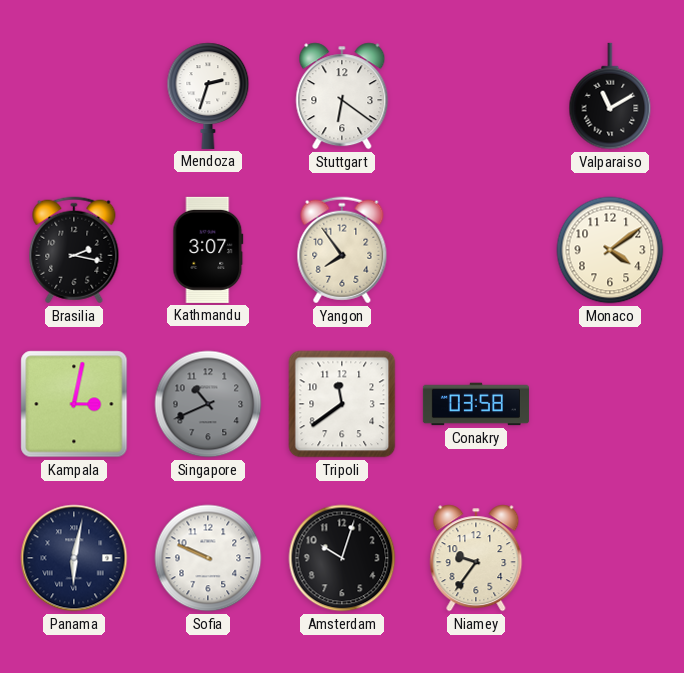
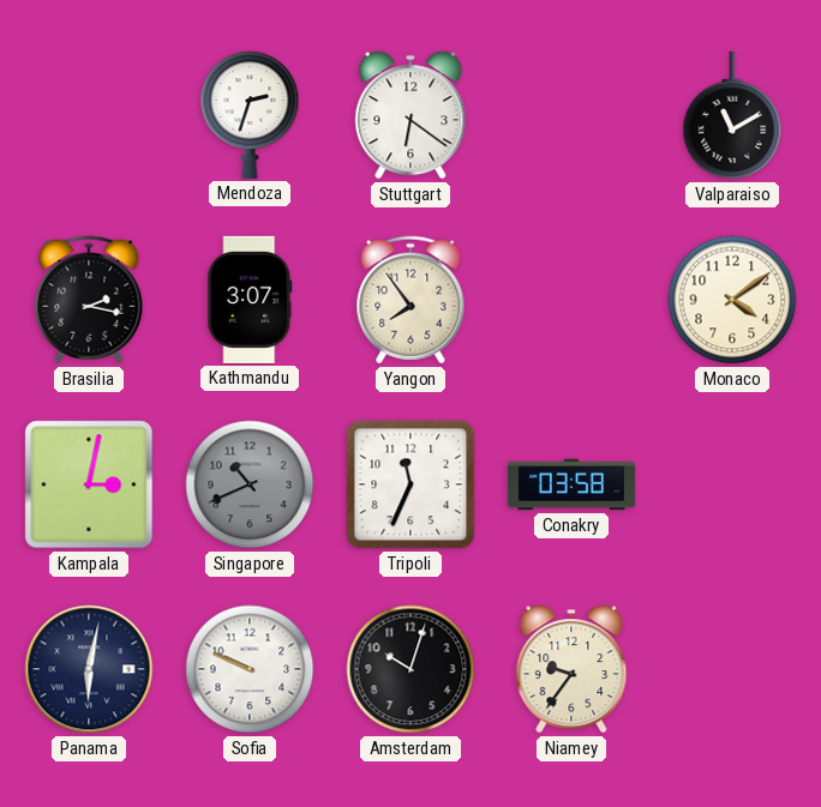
Tripoli: 11:39 -> 11:34
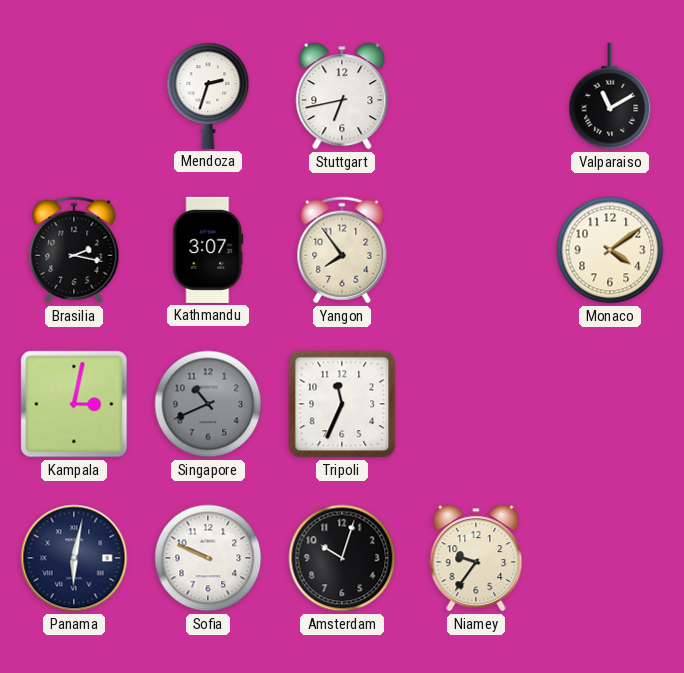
Stuttgart: 6:21 -> 6:43
Conakry: 03:58 -> none
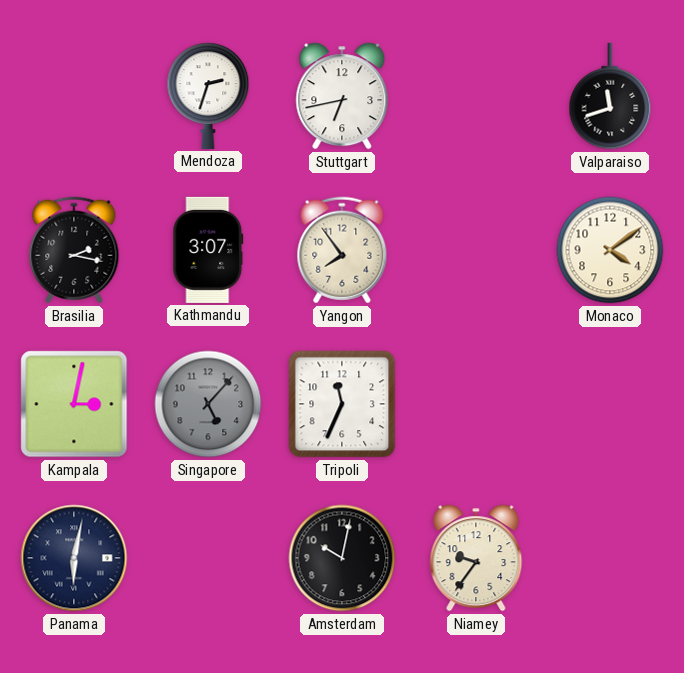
Valparaiso: 11:10 -> 11:42
Singapore: 10:41 -> 5:07
Sofia: 9:49 -> none
Amsterdam: 10:03 -> 10:02
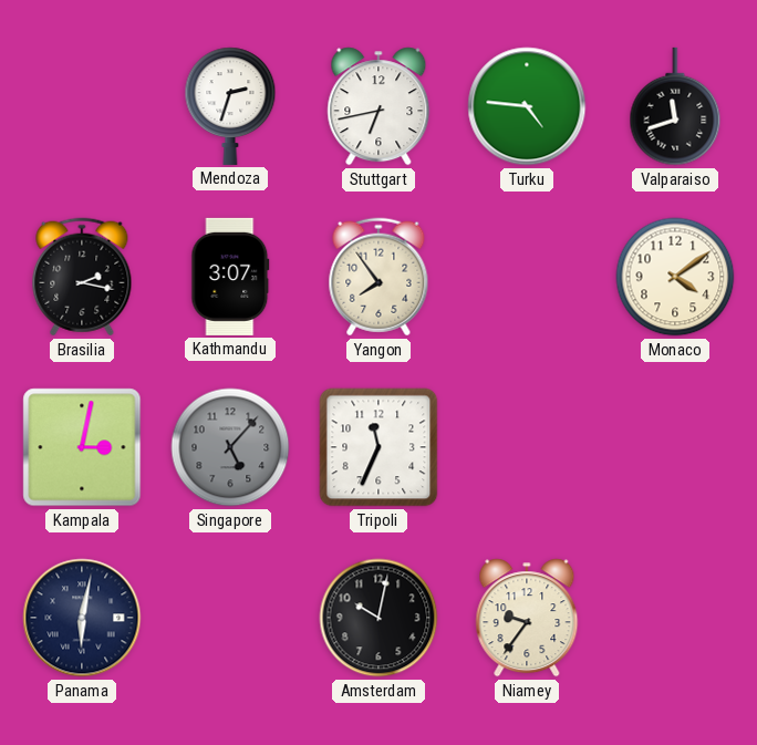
Turku: none -> 4:46
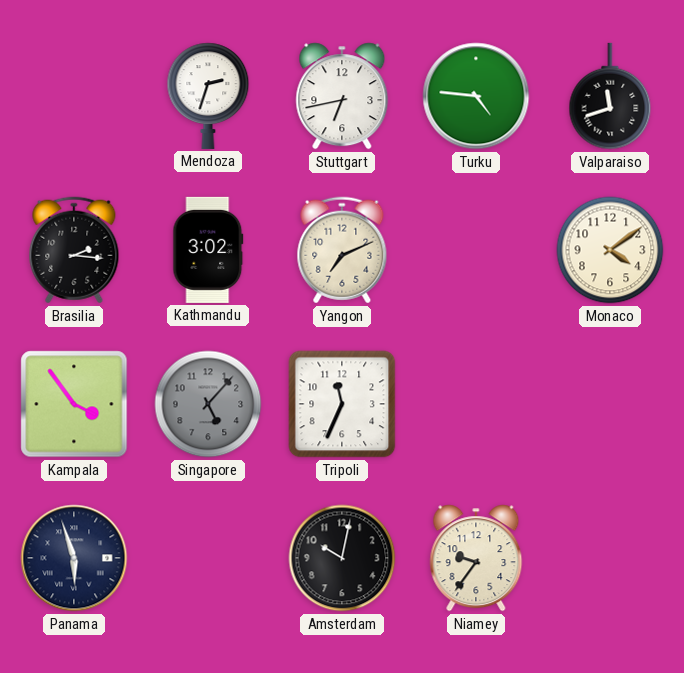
Brasilia: 2:17 -> 2:16
Kathmandu: 3:07 -> 3:02
Yangon: 7:54 -> 7:11
Kampala: 3:02 -> 3:54
Panama: 6:02 -> 5:57
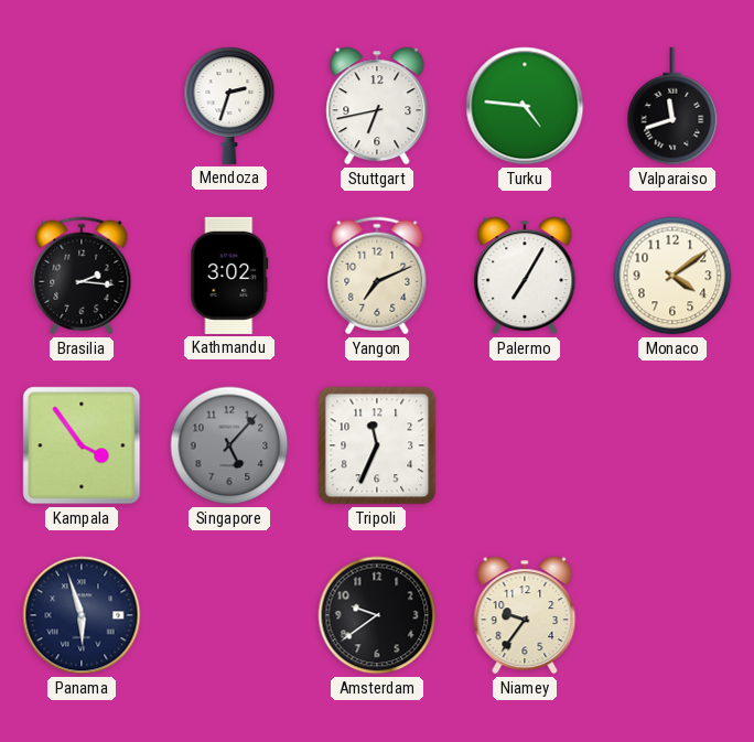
Palermo: none -> 7:05
Amsterdam: 10:02 -> 9:39
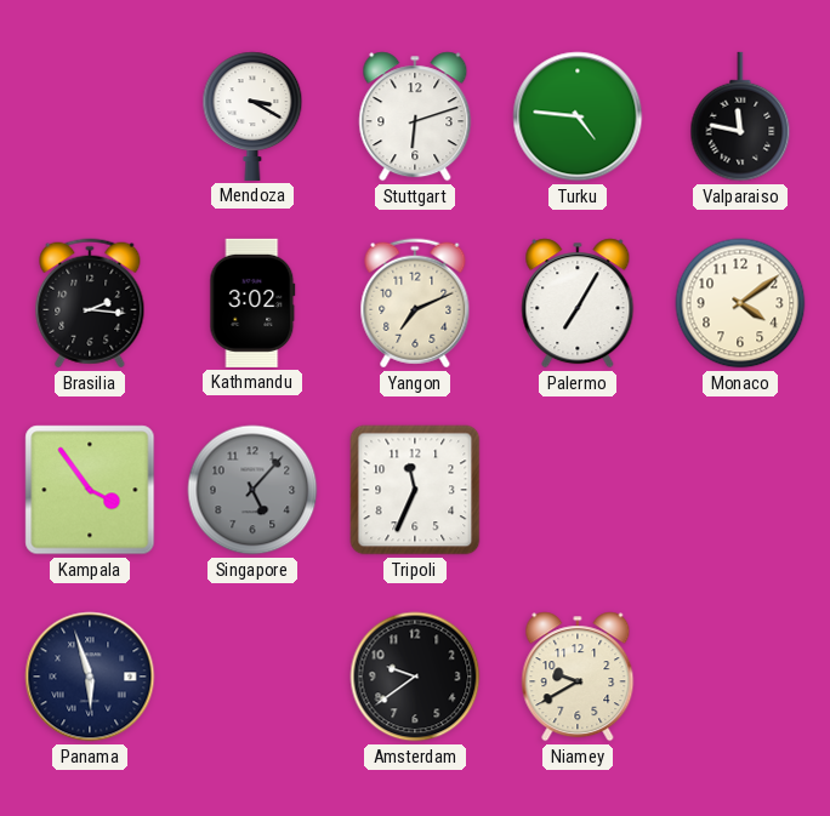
Mendoza: 2:33 -> 3:20
Stuttgart: 6:43 -> 6:12
Valparaiso: 11:42 -> 11:47
Niamey: 9:36 -> 9:40
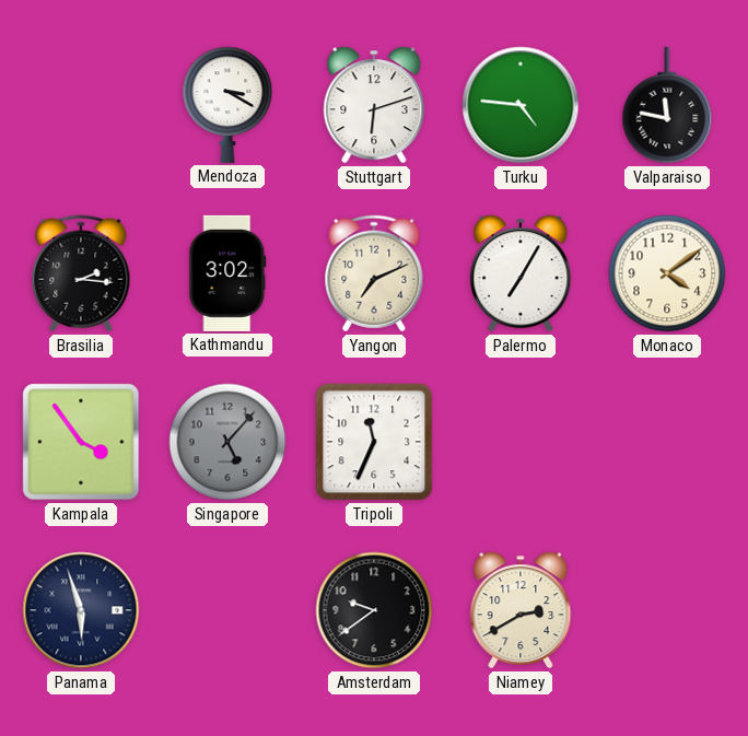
Niamey: 9:40 -> 2:40
